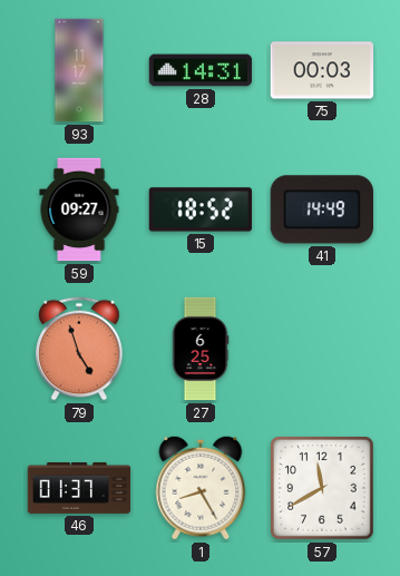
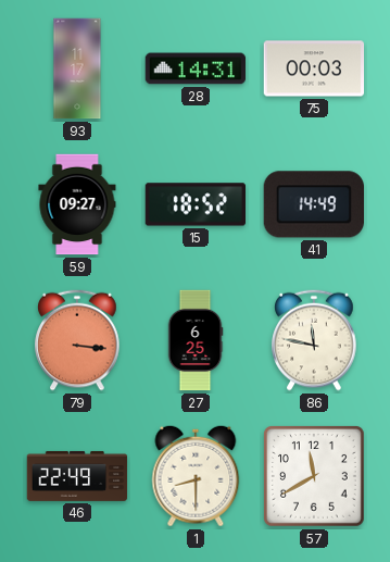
79: 4:57 -> 3:16
86: none -> 11:47
46: 01:37 -> 22:49
1: 8:25 -> 8:30
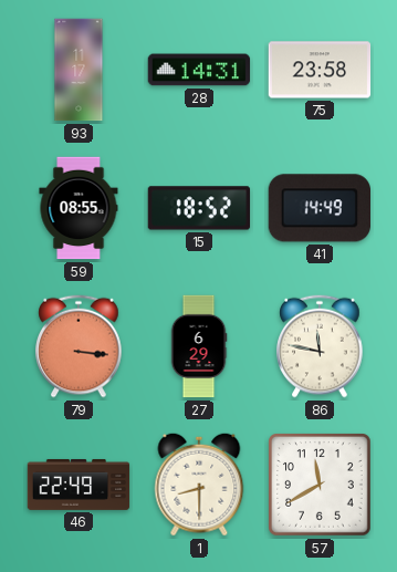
75: 00:03 -> 23:58
59: 09:27 -> 08:55
27: 6:25 -> 6:29
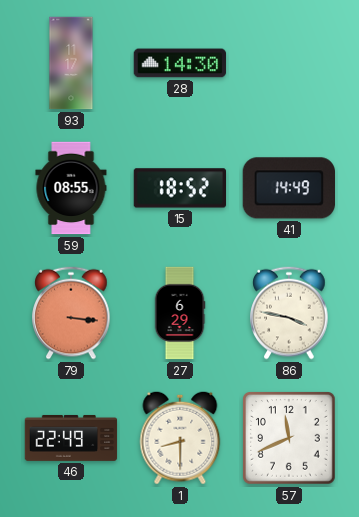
28: 14:31 -> 14:30
75: 23:58 -> none
86: 11:47 -> 3:47
57: 11:40 -> 11:41
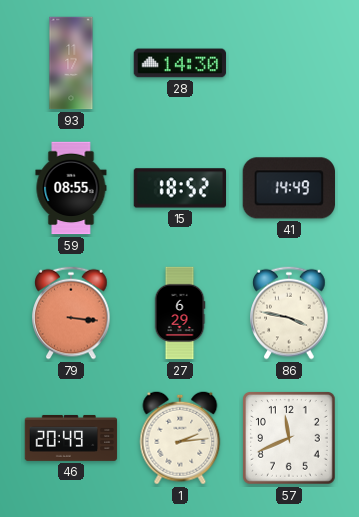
46: 22:49 -> 20:49
1: 8:30 -> 2:14
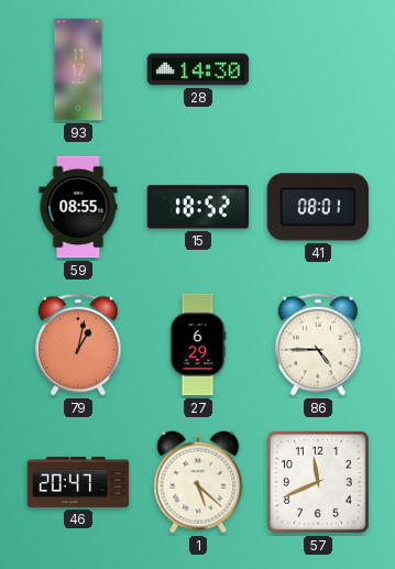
41: 14:49 -> 08:01
79: 3:16 -> 1:02
86: 3:47 -> 4:45
46: 20:49 -> 20:47
1: 2:14 -> 5:22
